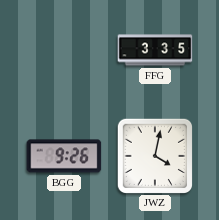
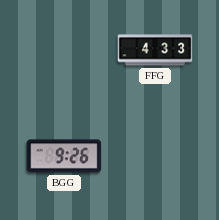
FFG: 3:35 -> 4:33
JWZ: 4:02 -> none
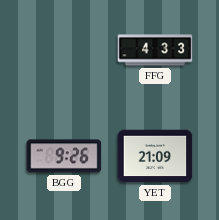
YET: none -> 21:09
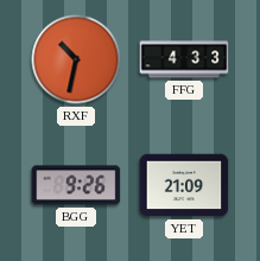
RXF: none -> 10:32
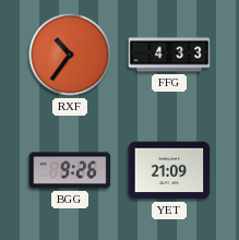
RXF: 10:32 -> 10:36
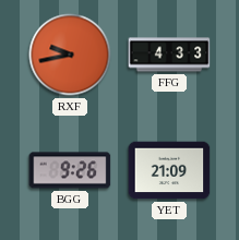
RXF: 10:36 -> 9:43
